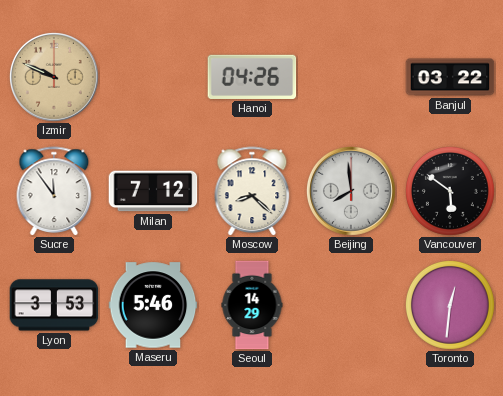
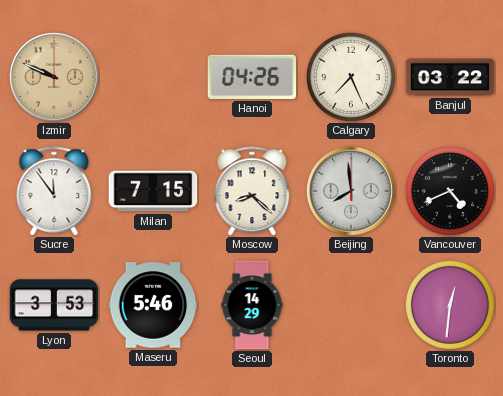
Calgary: none -> 7:26
Milan: 7:12 -> 7:15
Vancouver: 5:51 -> 4:41
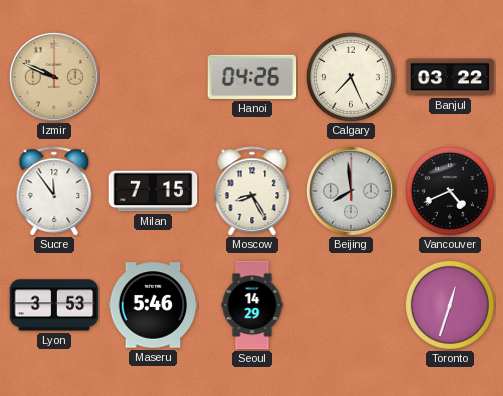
Moscow: 8:22 -> 8:25
Toronto: 12:31 -> 12:33
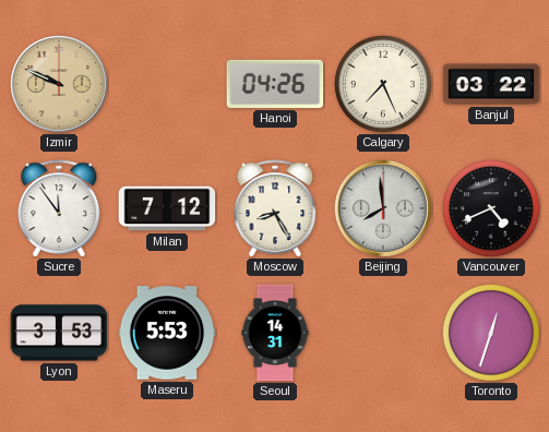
Milan: 7:15 -> 7:12
Maseru: 5:46 -> 5:53
Seoul: 14:29 -> 14:31
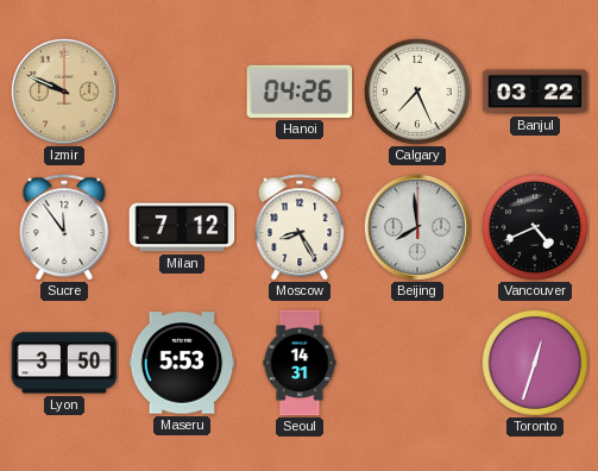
Lyon: 3:53 -> 3:50
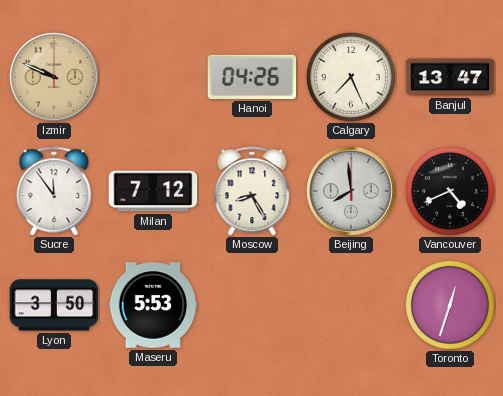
Banjul: 03:22 -> 13:47
Seoul: 14:31 -> none
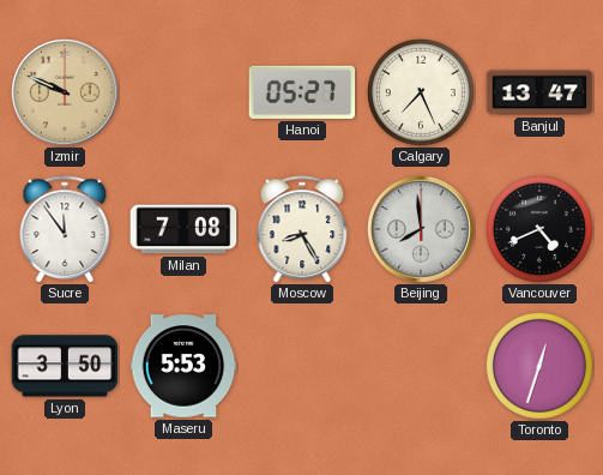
Hanoi: 04:26 -> 05:27
Milan: 7:12 -> 7:08
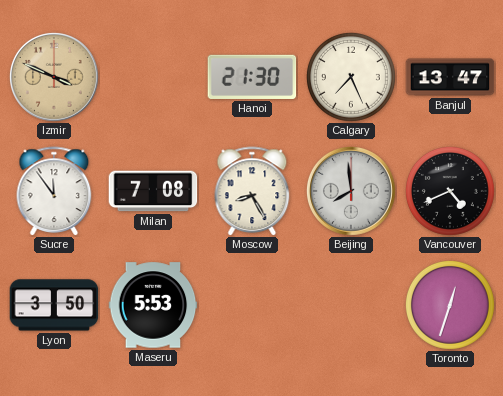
Izmir: 9:49 -> 3:49
Hanoi: 05:27 -> 21:30
